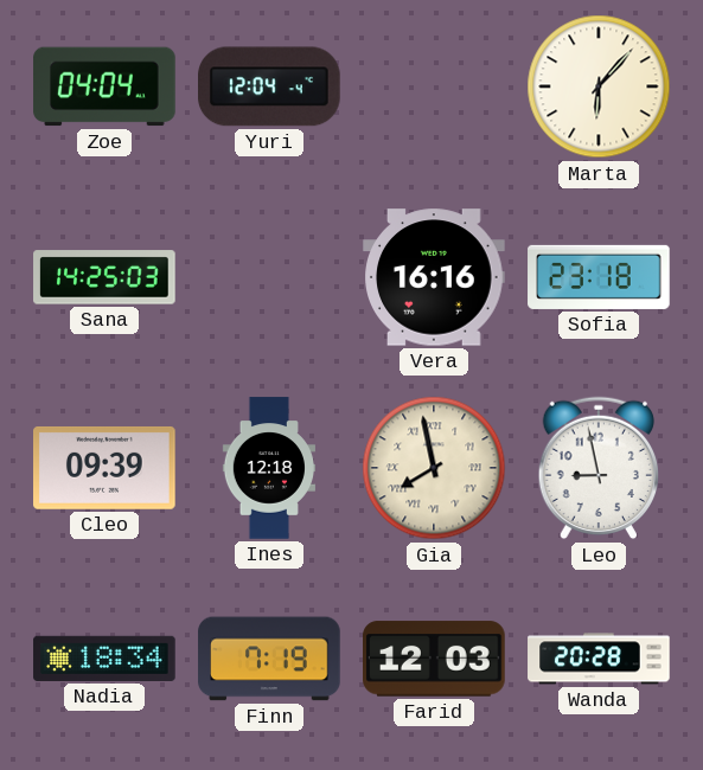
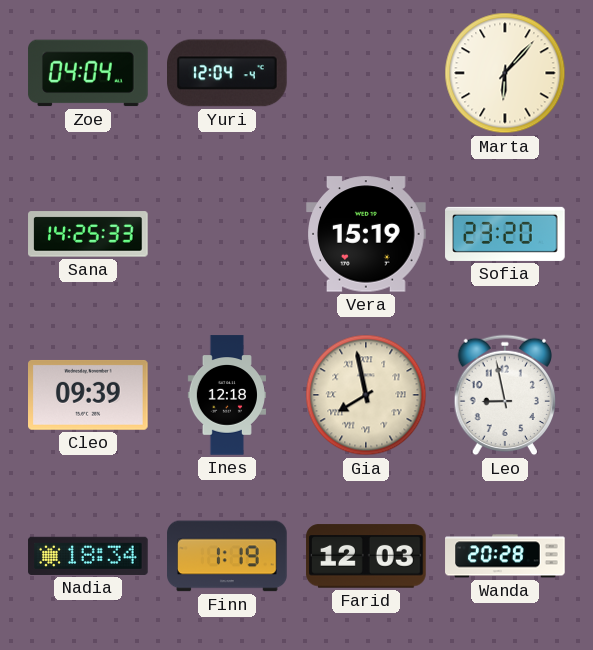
Sana: 14:25:03 -> 14:25:33
Vera: 16:16 -> 15:19
Sofia: 23:18 -> 23:20
Finn: 7:19 -> 1:19
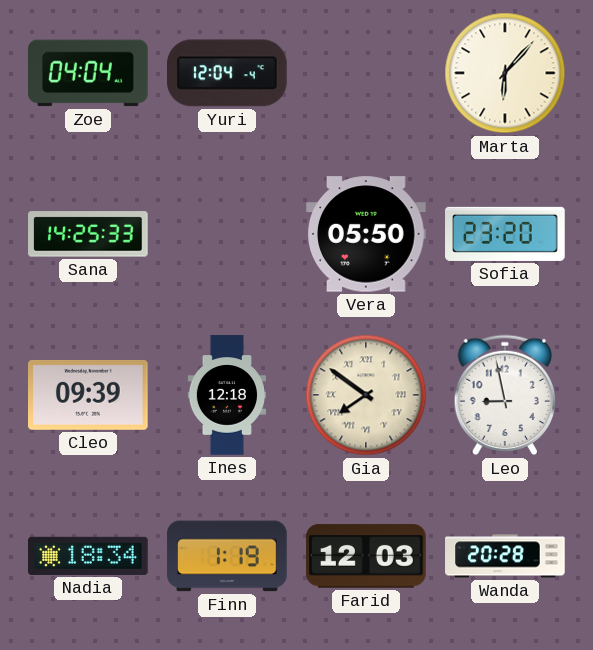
Vera: 15:19 -> 05:50
Gia: 7:58 -> 7:51
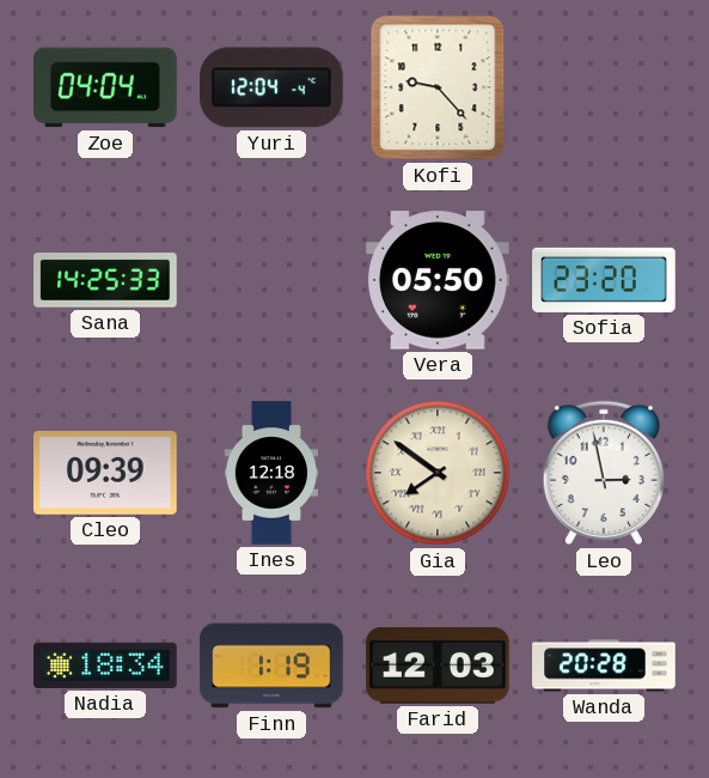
Kofi: none -> 9:23
Marta: 6:07 -> none
Leo: 8:58 -> 2:58
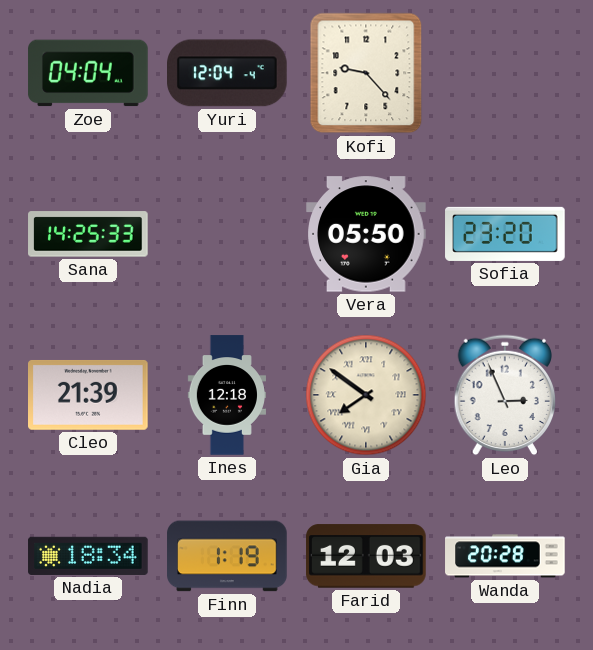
Cleo: 09:39 -> 21:39
Leo: 2:58 -> 2:56
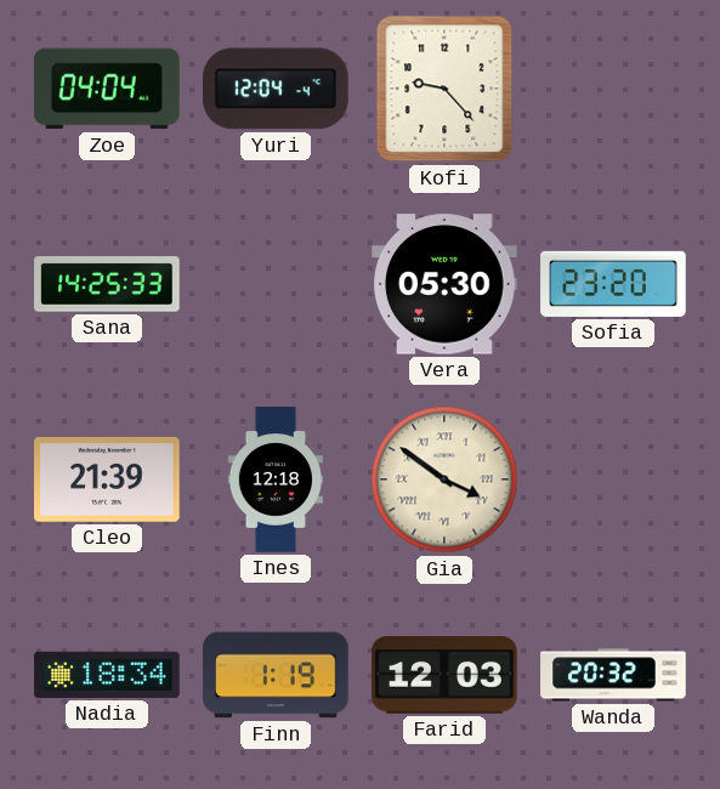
Vera: 05:50 -> 05:30
Gia: 7:51 -> 3:51
Leo: 2:56 -> none
Wanda: 20:28 -> 20:32
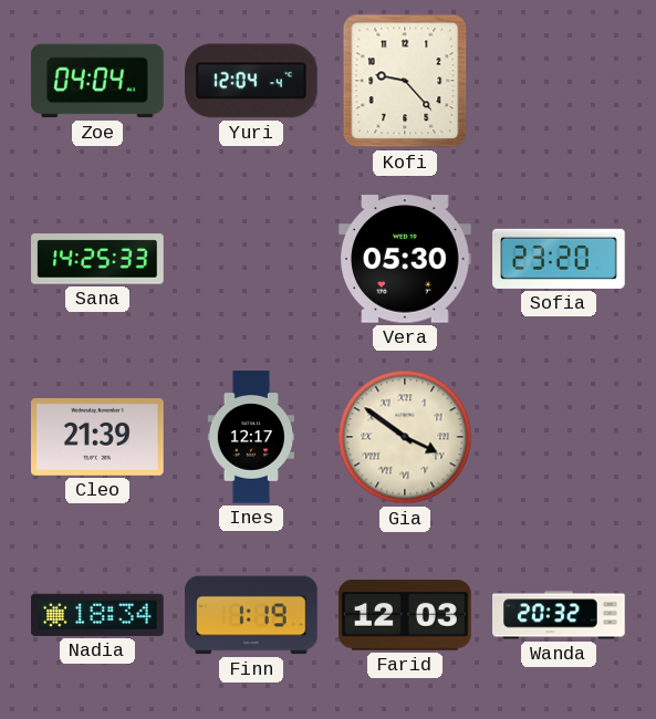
Ines: 12:18 -> 12:17
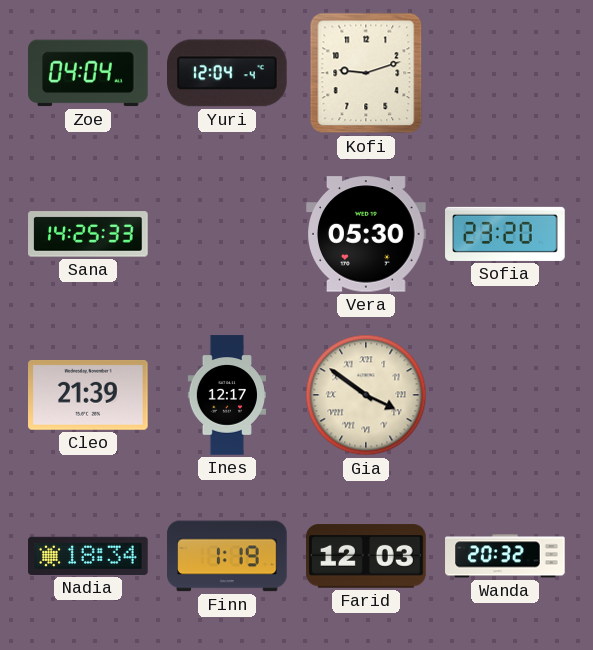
Kofi: 9:23 -> 9:12
